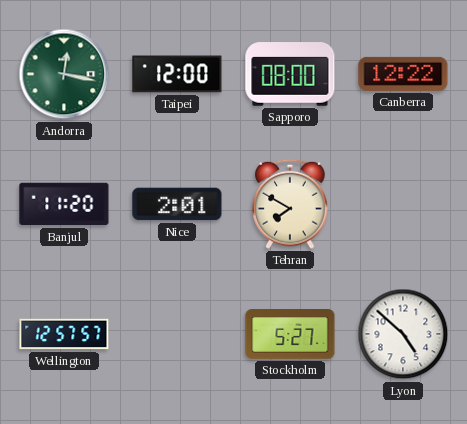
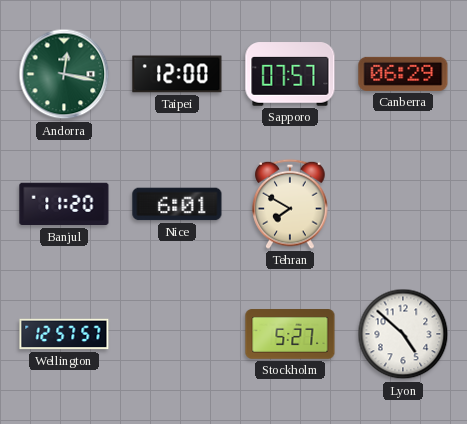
Sapporo: 08:00 -> 07:57
Canberra: 12:22 -> 06:29
Nice: 2:01 -> 6:01
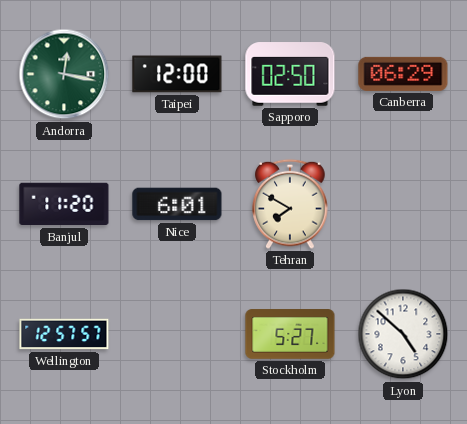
Sapporo: 07:57 -> 02:50
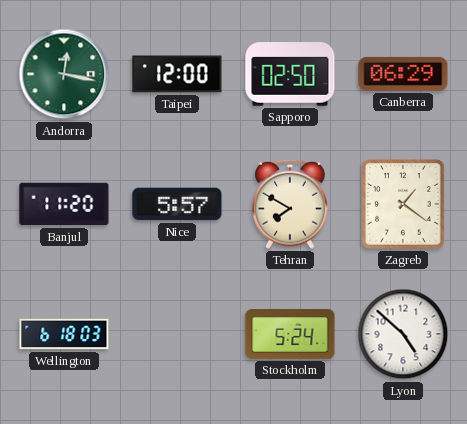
Nice: 6:01 -> 5:57
Zagreb: none -> 1:21
Wellington: 12:57 -> 6:18
Stockholm: 5:27 -> 5:24
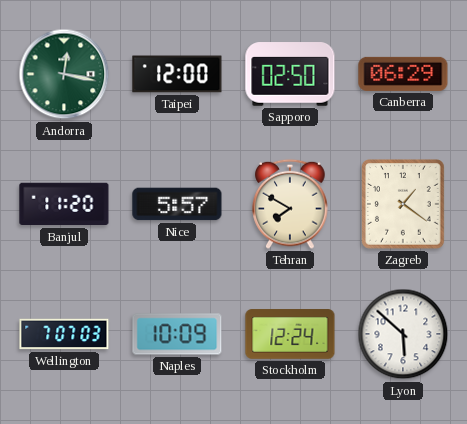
Wellington: 6:18 -> 7:07
Naples: none -> 10:09
Stockholm: 5:24 -> 12:24
Lyon: 4:52 -> 5:52
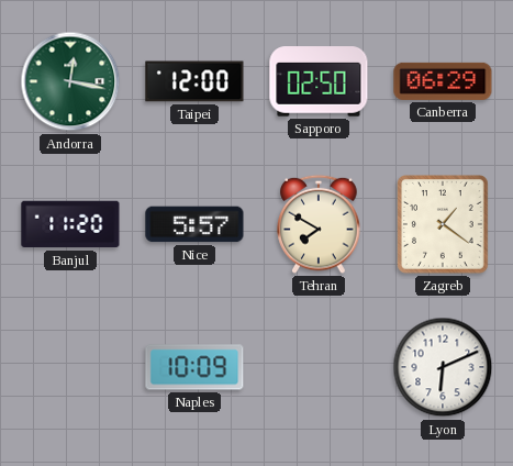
Wellington: 7:07 -> none
Stockholm: 12:24 -> none
Lyon: 5:52 -> 6:11
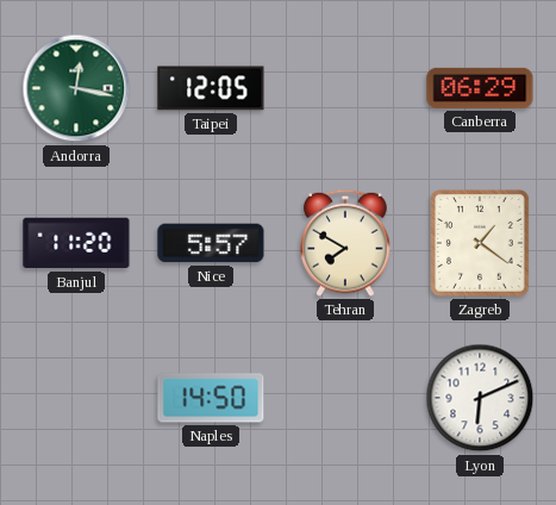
Taipei: 12:00 -> 12:05
Sapporo: 02:50 -> none
Naples: 10:09 -> 14:50
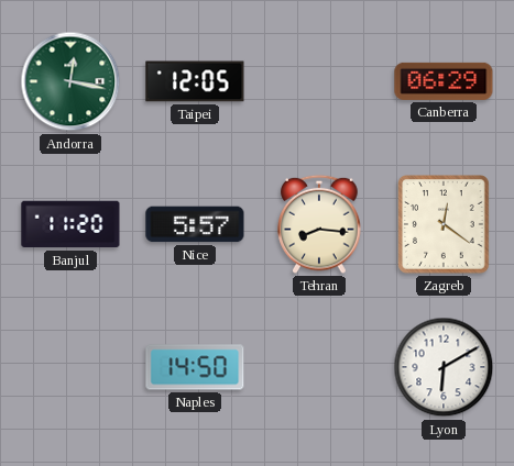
Tehran: 7:50 -> 8:16
Zagreb: 1:21 -> 12:21
Lyon: 6:11 -> 6:10
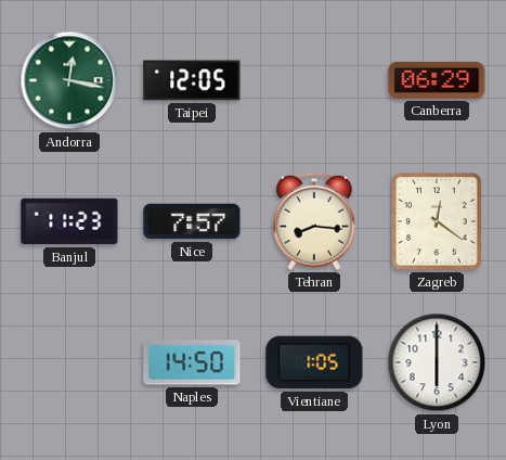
Banjul: 11:20 -> 11:23
Nice: 5:57 -> 7:57
Vientiane: none -> 1:05
Lyon: 6:10 -> 6:00
